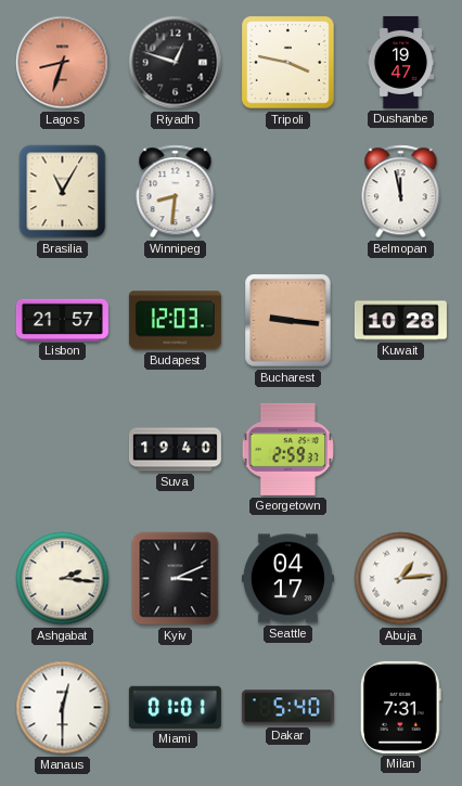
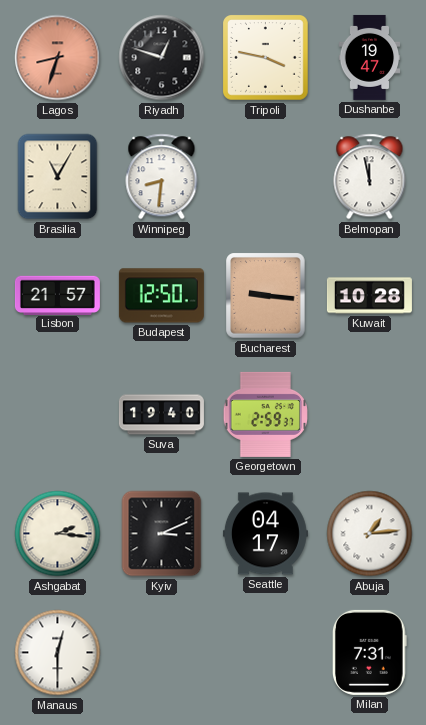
Budapest: 12:03 -> 12:50
Miami: 01:01 -> none
Dakar: 5:40 -> none
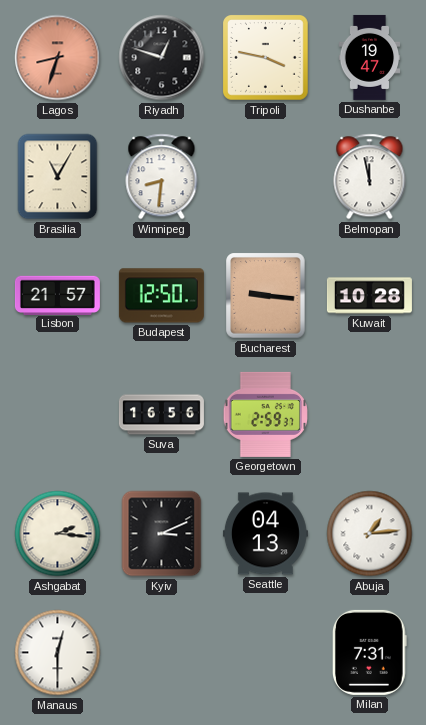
Suva: 19:40 -> 16:56
Seattle: 04:17 -> 04:13
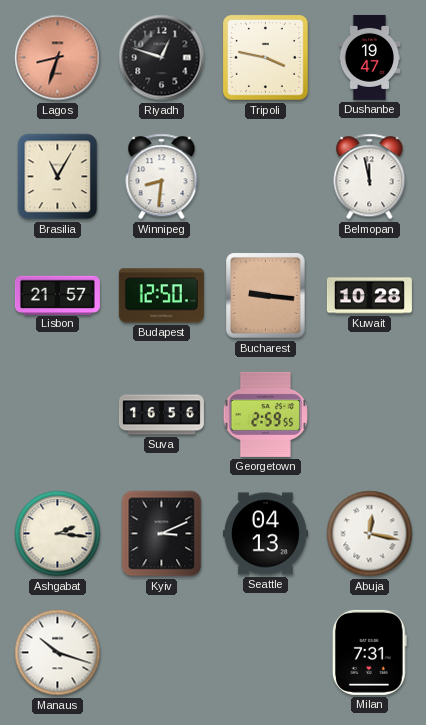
Georgetown: 2:59:37 -> 2:59:55
Abuja: 1:14 -> 12:17
Manaus: 12:30 -> 10:18
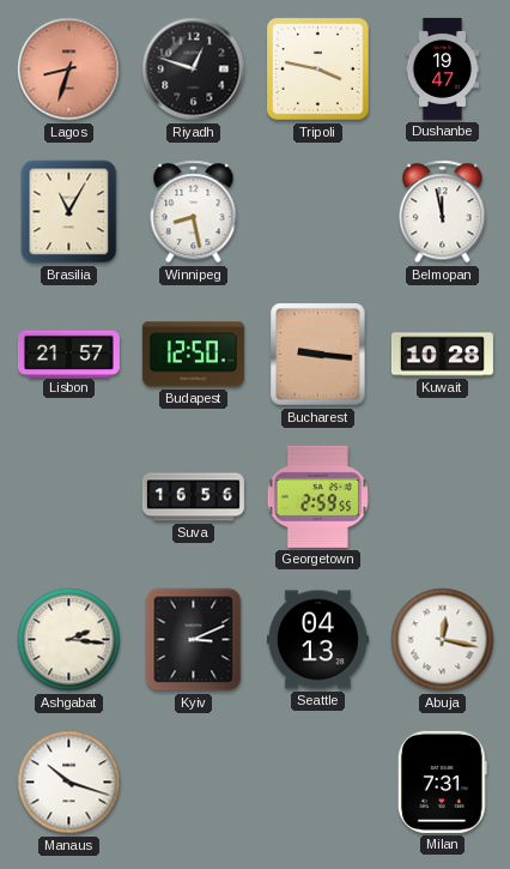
Winnipeg: 8:31 -> 8:28
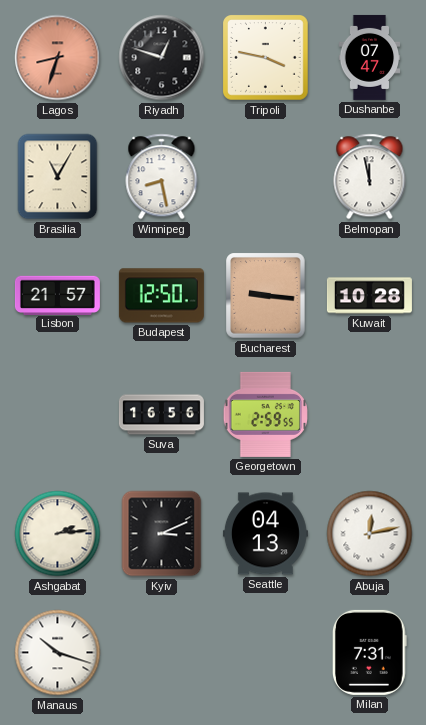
Dushanbe: 19:47 -> 07:47
Ashgabat: 2:16 -> 2:14
Abuja: 12:17 -> 12:13
